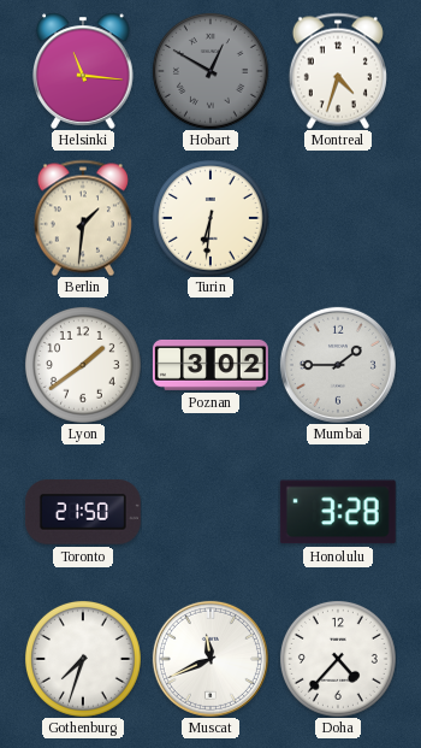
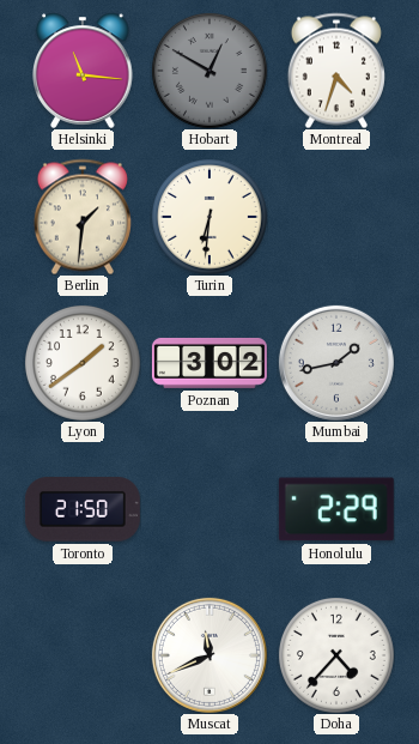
Mumbai: 1:45 -> 1:43
Honolulu: 3:28 -> 2:29
Gothenburg: 7:33 -> none
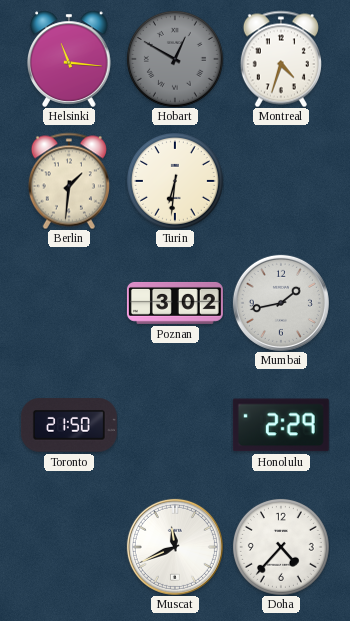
Lyon: 1:39 -> none
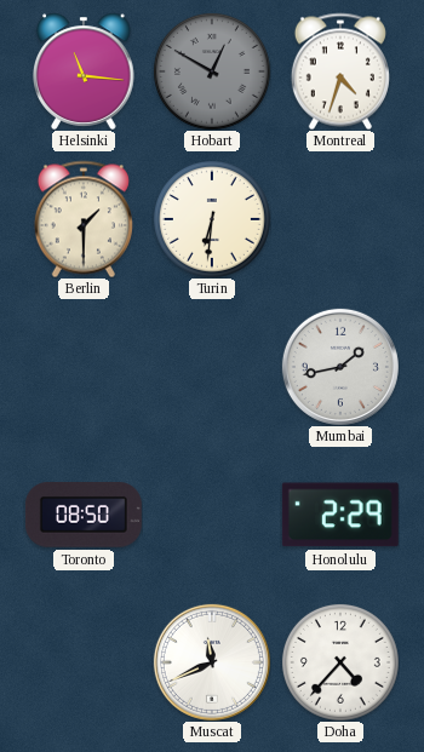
Berlin: 1:31 -> 1:30
Poznan: 3:02 -> none
Toronto: 21:50 -> 08:50
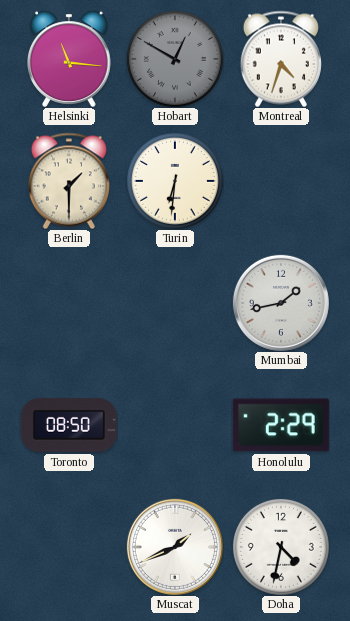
Muscat: 11:41 -> 1:41
Doha: 4:37 -> 4:32
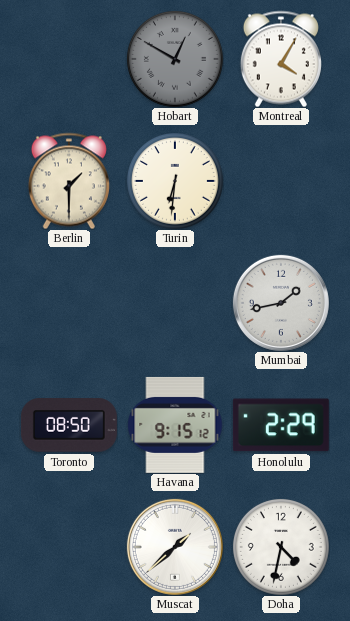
Helsinki: 11:16 -> none
Montreal: 4:33 -> 4:05
Havana: none -> 9:15
Muscat: 1:41 -> 1:38
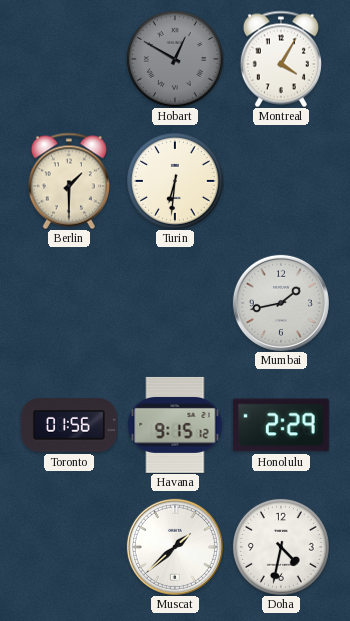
Toronto: 08:50 -> 01:56
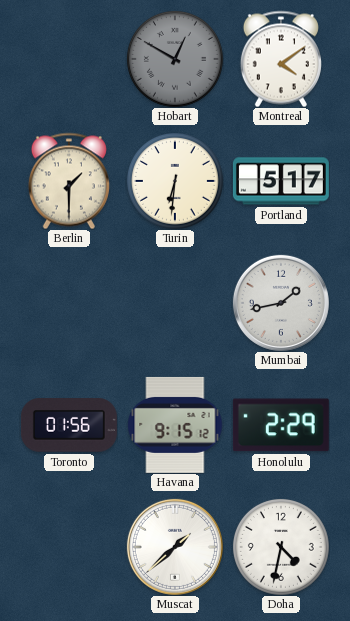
Montreal: 4:05 -> 4:09
Portland: none -> 5:17
